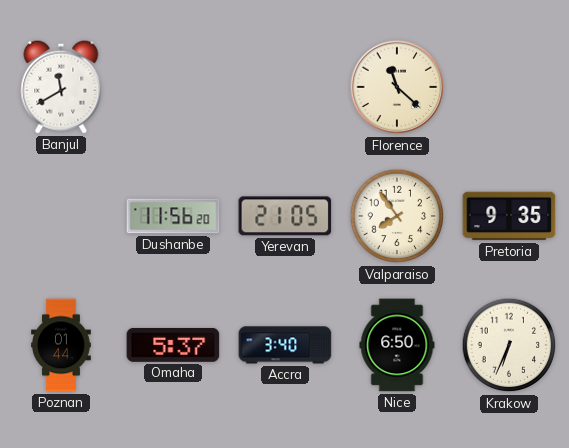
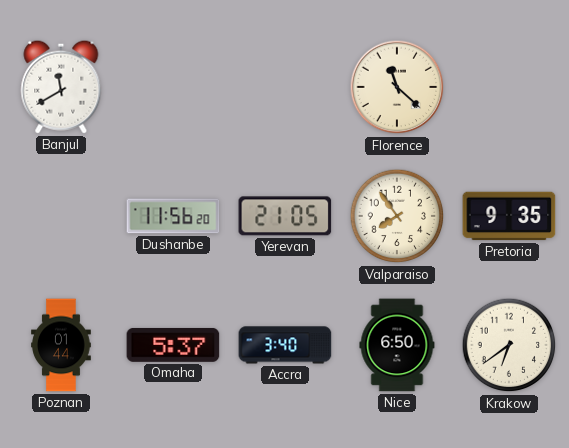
Krakow: 6:34 -> 6:39
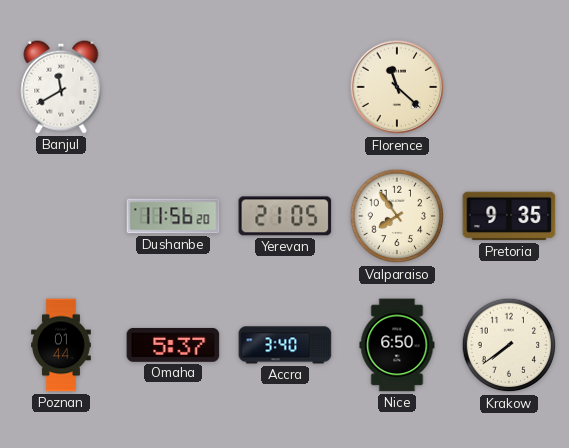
Krakow: 6:39 -> 7:39
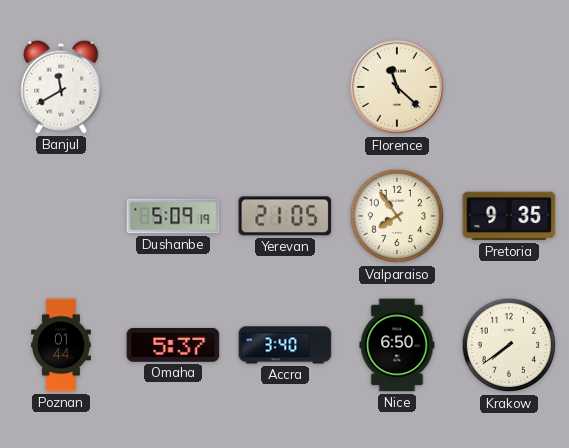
Dushanbe: 11:56 -> 5:09
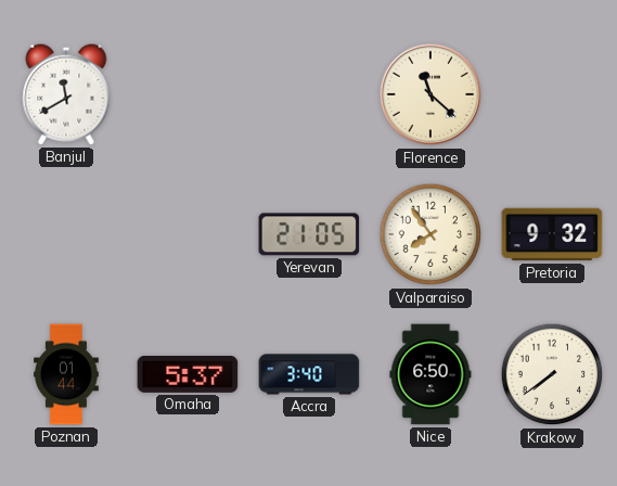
Dushanbe: 5:09 -> none
Pretoria: 9:35 -> 9:32
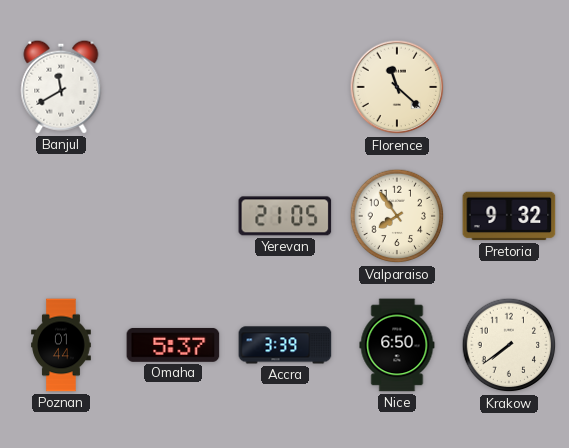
Accra: 3:40 -> 3:39
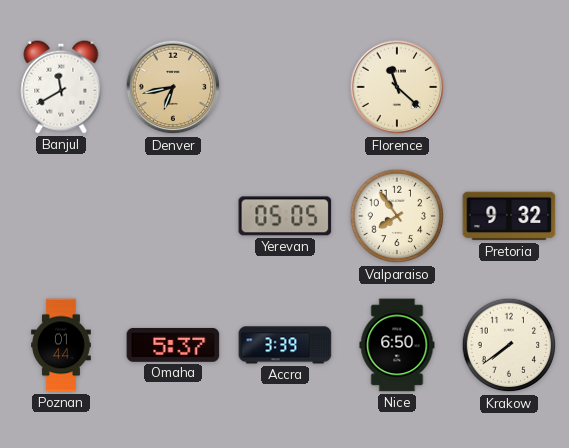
Denver: none -> 6:43
Yerevan: 21:05 -> 05:05
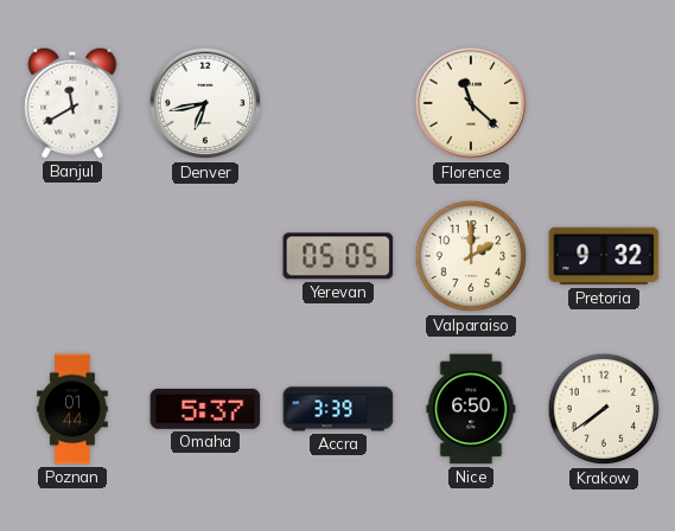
Denver dial: champagne -> white
Valparaiso: 7:54 -> 2:00
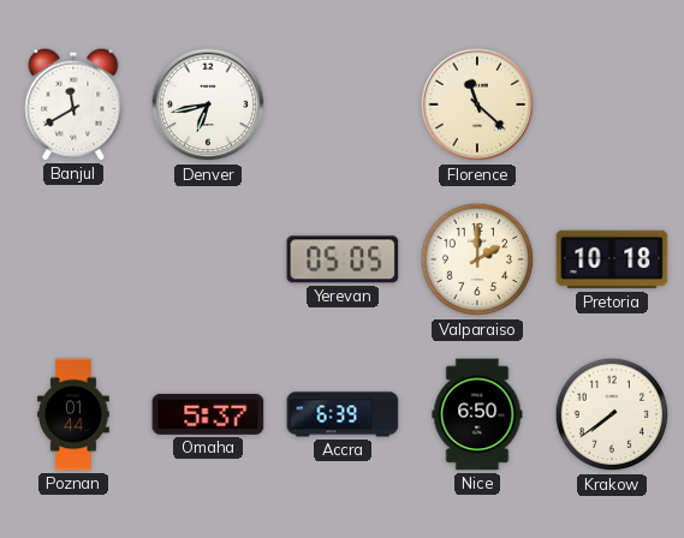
Pretoria: 9:32 -> 10:18
Accra: 3:39 -> 6:39
